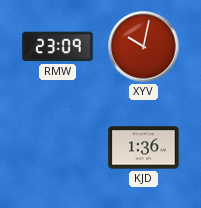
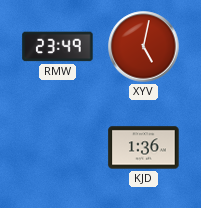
RMW: 23:09 -> 23:49
XYV: 10:02 -> 5:02
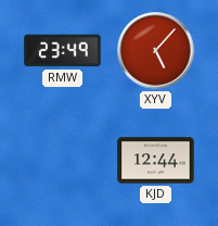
XYV: 5:02 -> 5:07
KJD: 1:36 -> 12:44
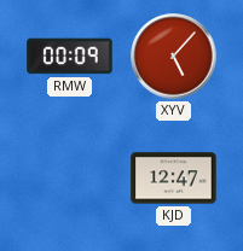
RMW: 23:49 -> 00:09
KJD: 12:44 -> 12:47
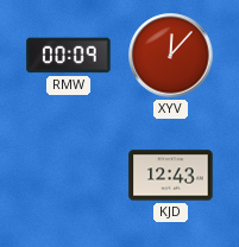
XYV: 5:07 -> 12:07
KJD: 12:47 -> 12:43
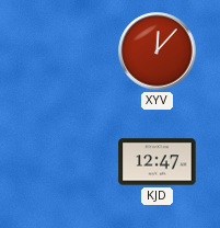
RMW: 00:09 -> none
KJD: 12:43 -> 12:47
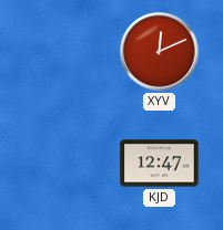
XYV: 12:07 -> 12:11
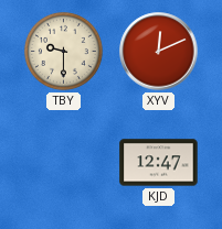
TBY: none -> 9:30
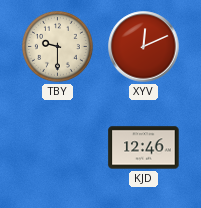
KJD: 12:47 -> 12:46
